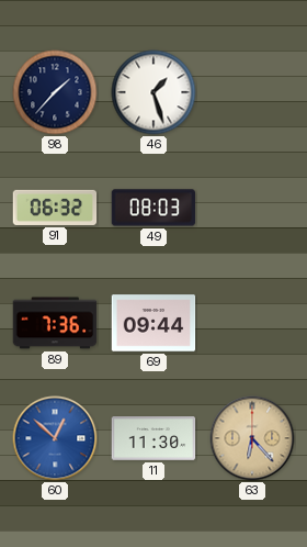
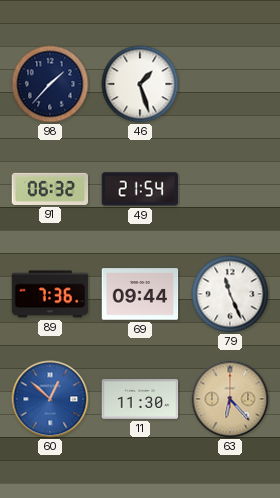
49: 08:03 -> 21:54
79: none -> 11:26
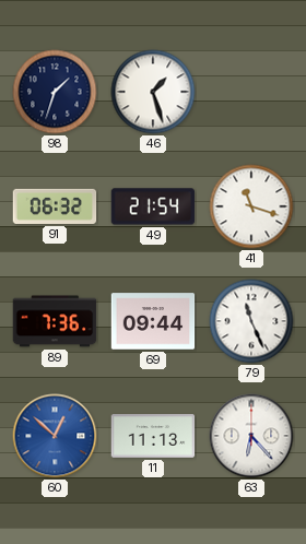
98: 1:37 -> 1:33
41: none -> 11:18
11: 11:30 -> 11:13
63 dial: champagne -> white
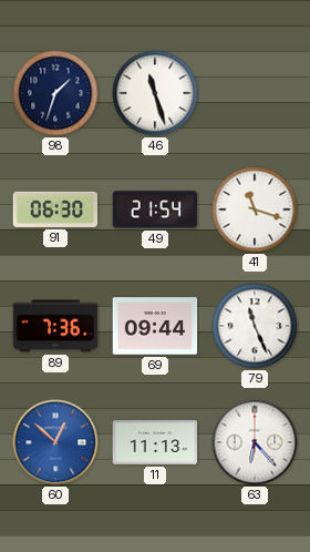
46: 1:27 -> 11:27
91: 06:32 -> 06:30
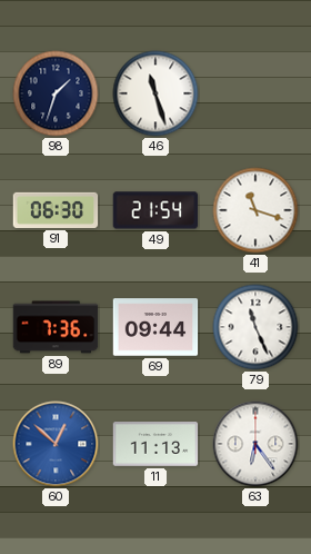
63: 6:23 -> 6:24
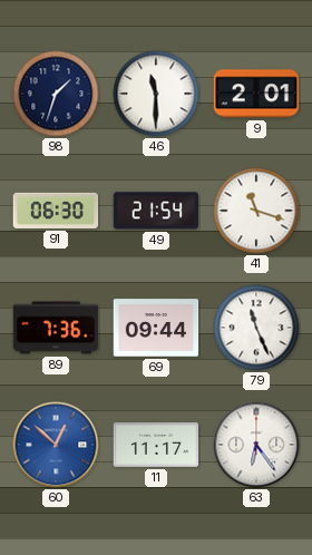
46: 11:27 -> 11:30
9: none -> 2:01
11: 11:13 -> 11:17
